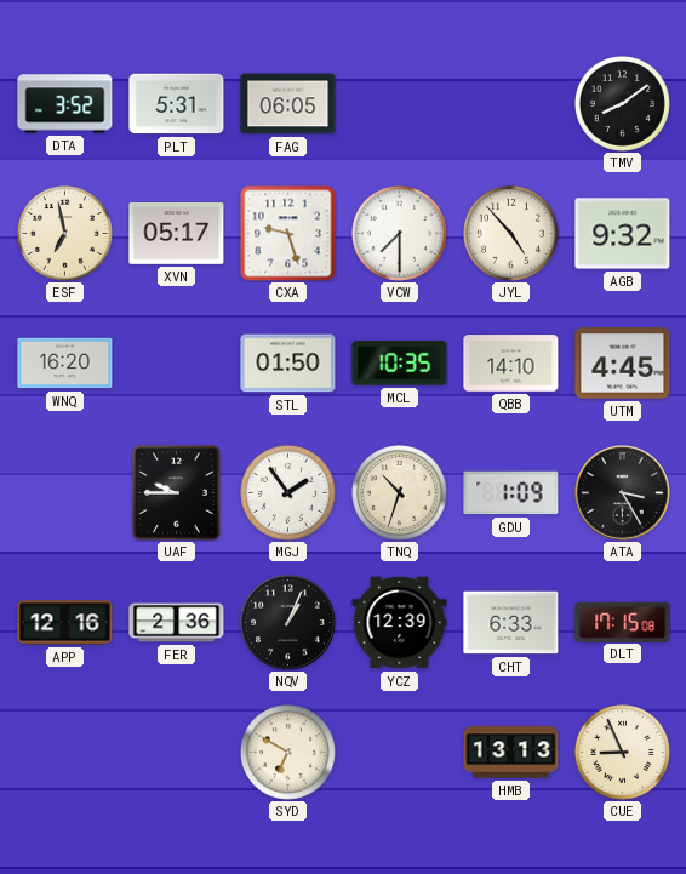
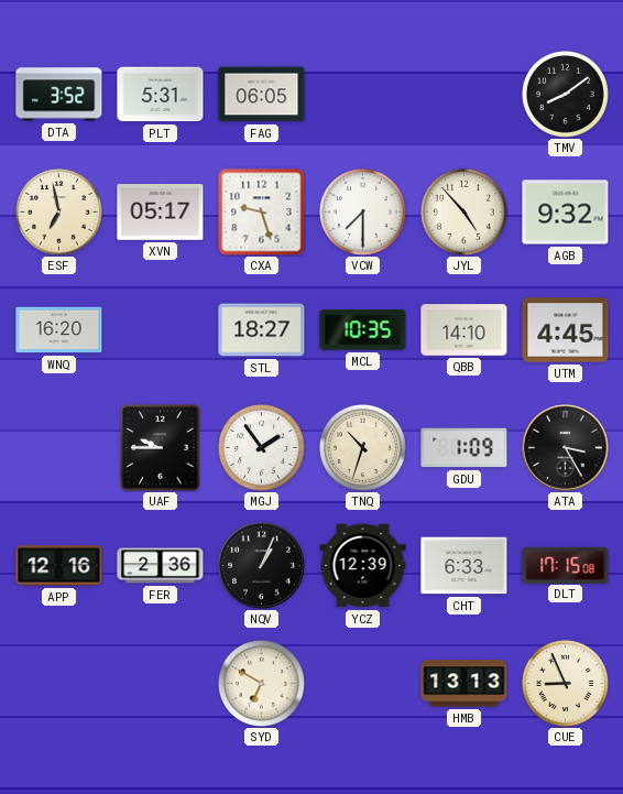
STL: 01:50 -> 18:27
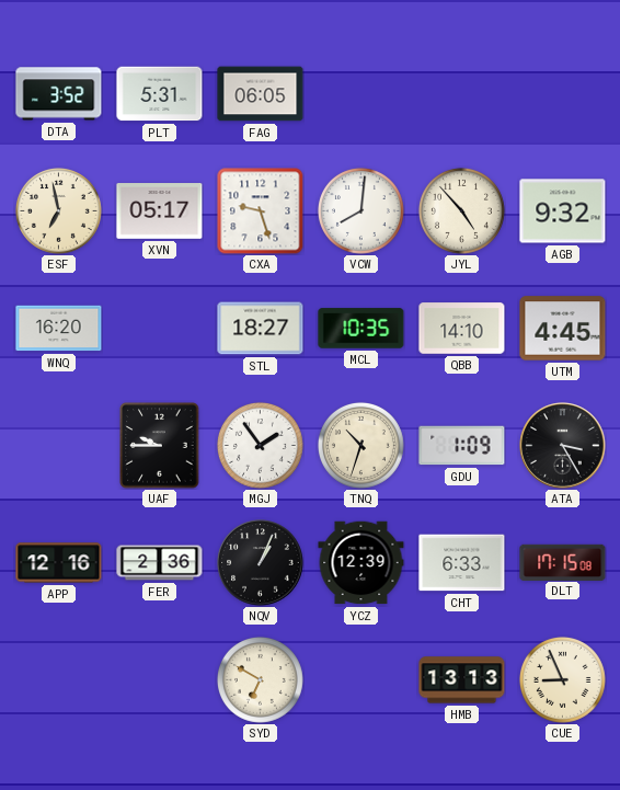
TMV: 8:09 -> none
VCW: 7:30 -> 8:01
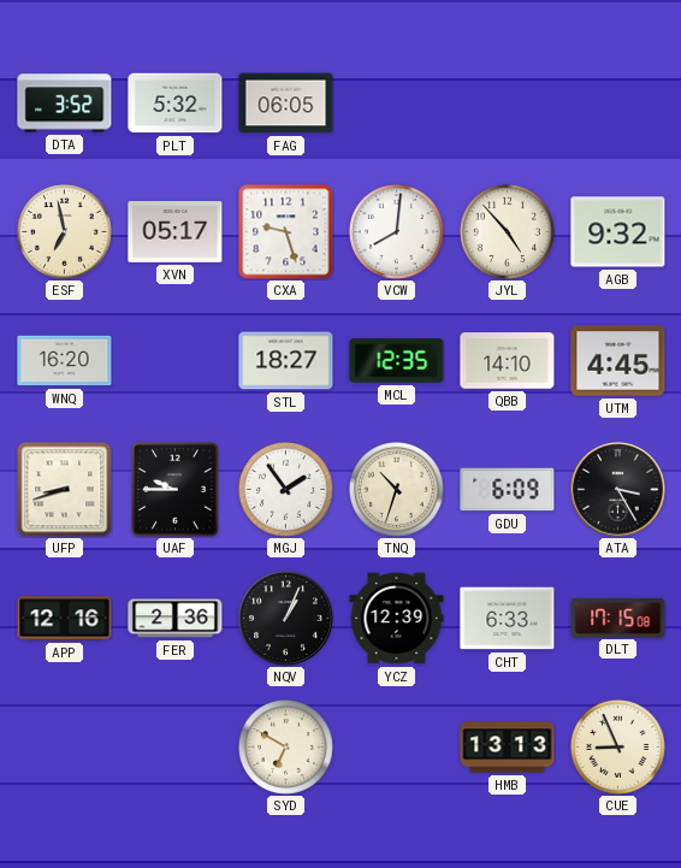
PLT: 5:31 -> 5:32
MCL: 10:35 -> 12:35
UFP: none -> 8:42
GDU: 1:09 -> 6:09
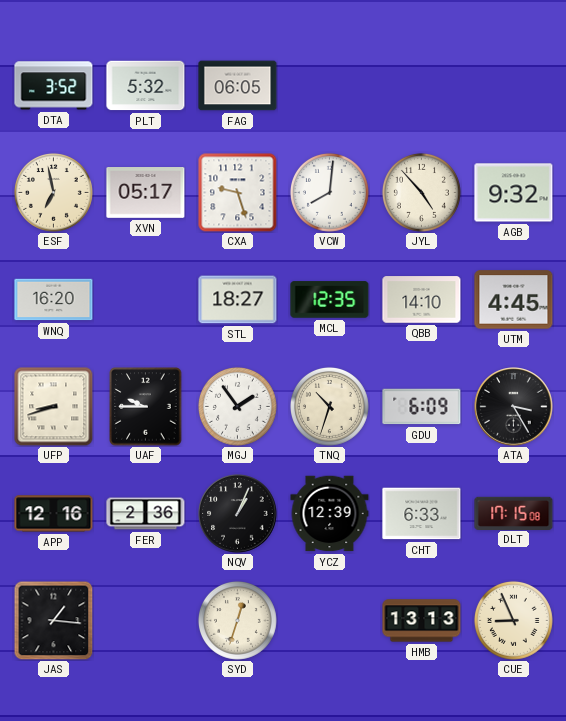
JAS: none -> 1:16
SYD: 6:50 -> 12:33
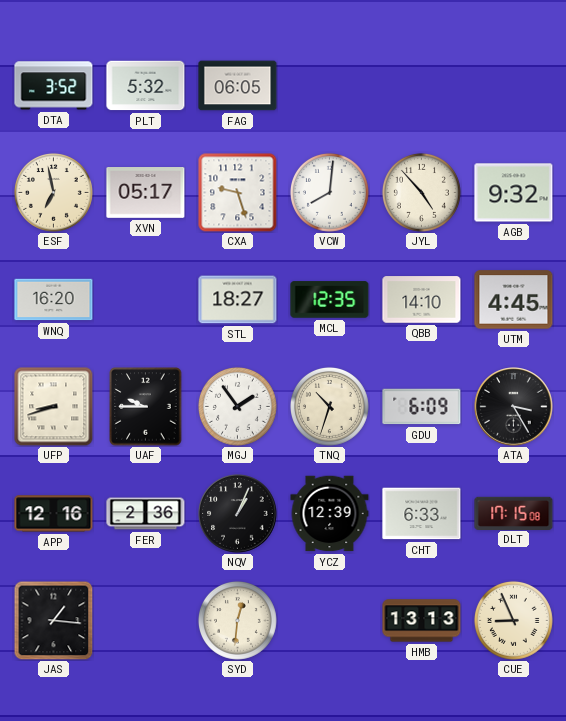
SYD: 12:33 -> 12:31
